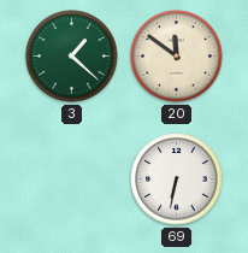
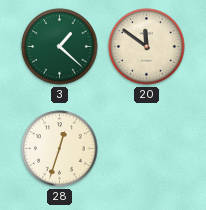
28: none -> 12:33
69: 6:32 -> none
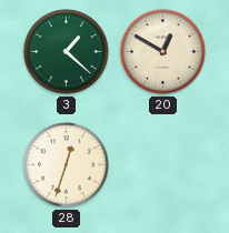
20: 11:51 -> 12:50
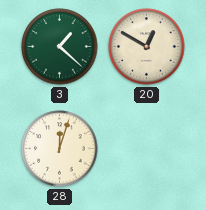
28: 12:33 -> 12:03
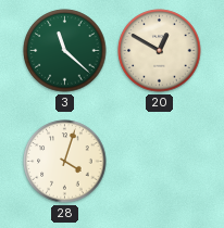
3: 1:22 -> 11:22
28: 12:03 -> 4:03
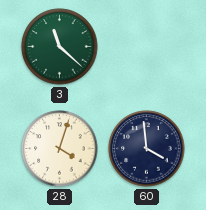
20: 12:50 -> none
60: none -> 3:59
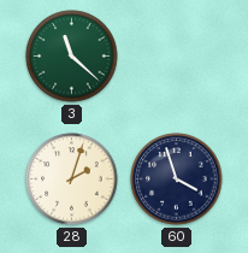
28: 4:03 -> 2:03
60: 3:59 -> 3:57
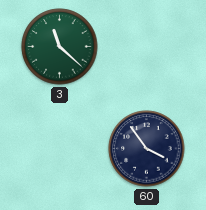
28: 2:03 -> none
60: 3:57 -> 3:54
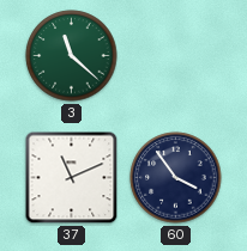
37: none -> 11:11
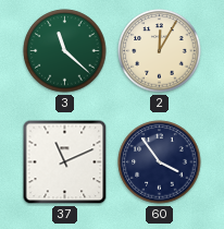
2: none -> 12:05
